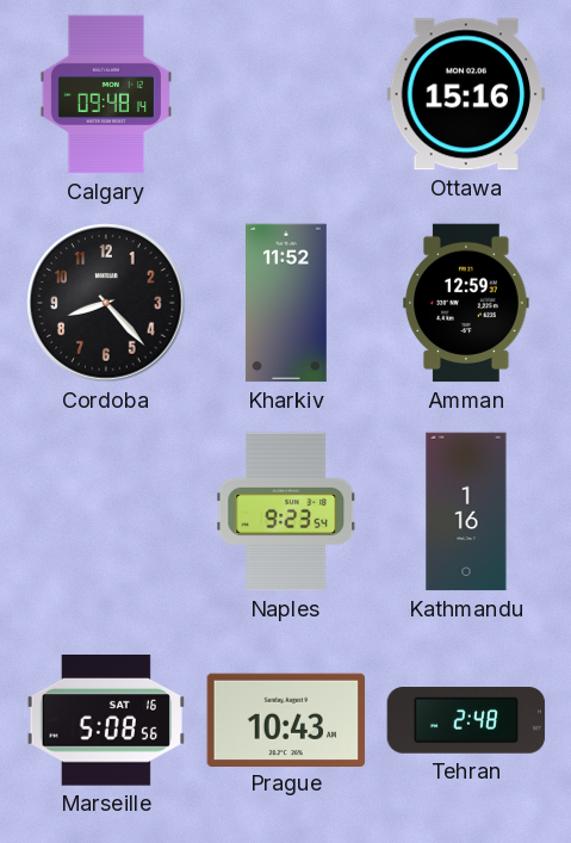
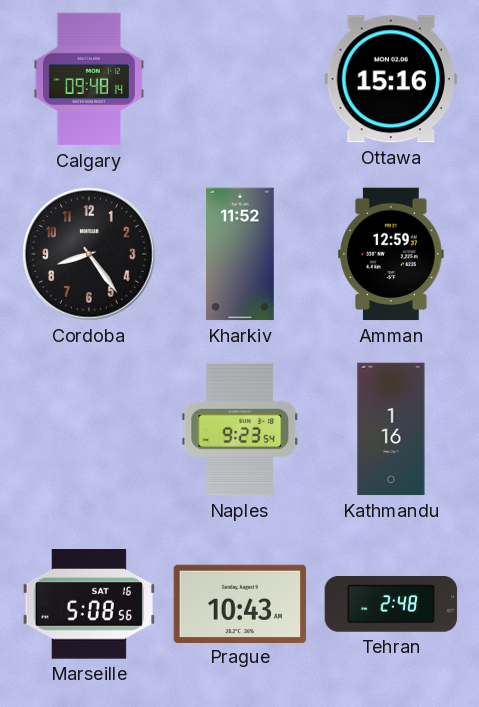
Cordoba: 8:23 -> 8:24
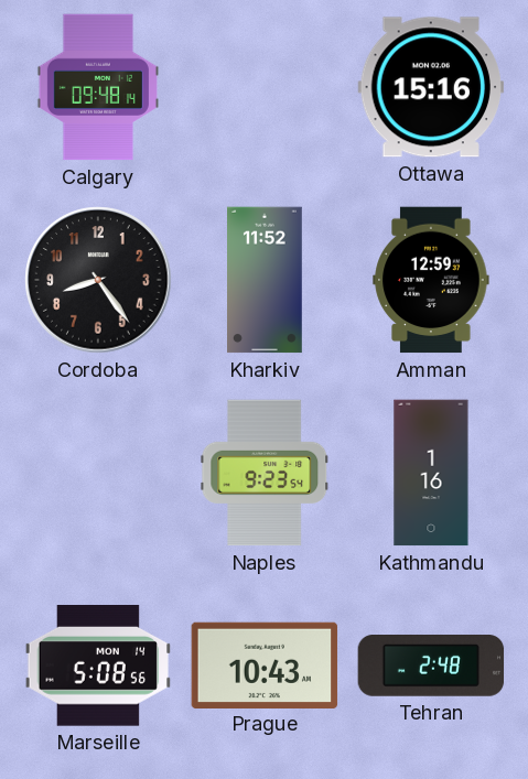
Marseille date: SAT 16 -> MON 14
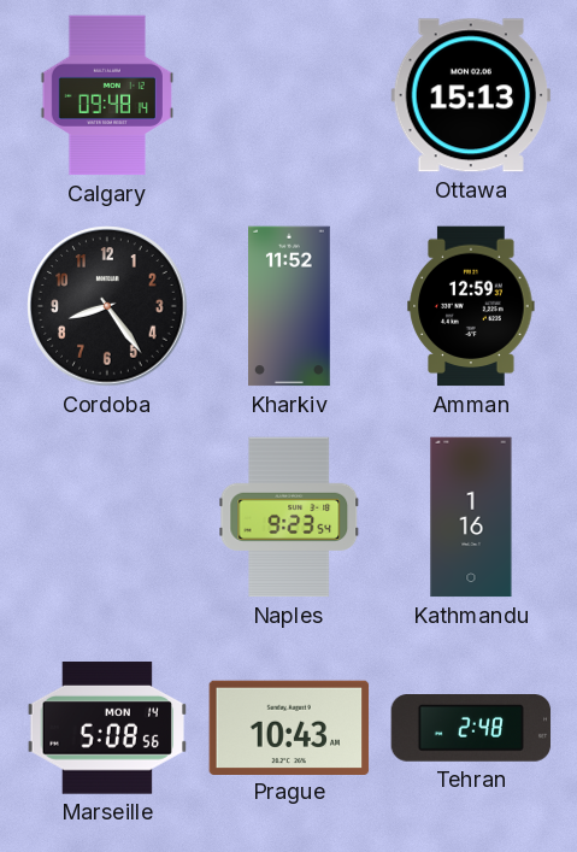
Ottawa: 15:16 -> 15:13
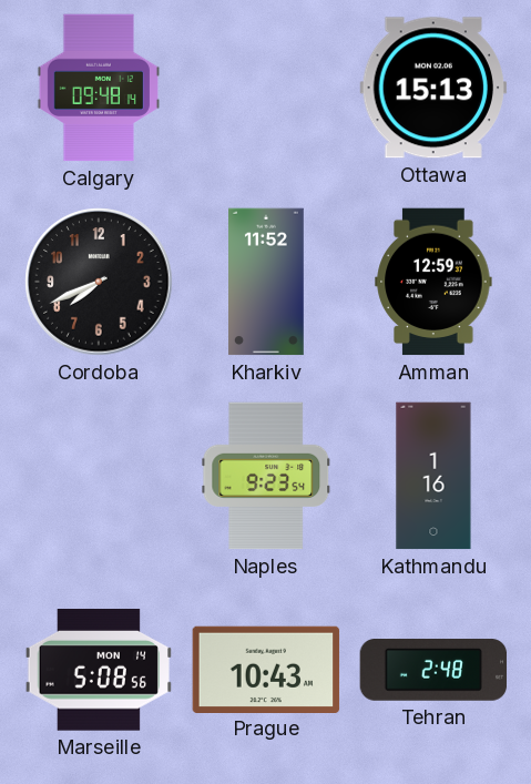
Cordoba: 8:24 -> 7:41
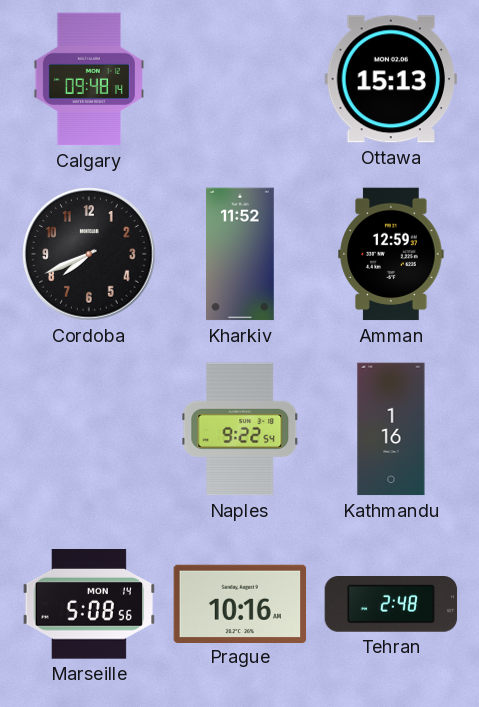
Naples: 9:23 -> 9:22
Prague: 10:43 -> 10:16
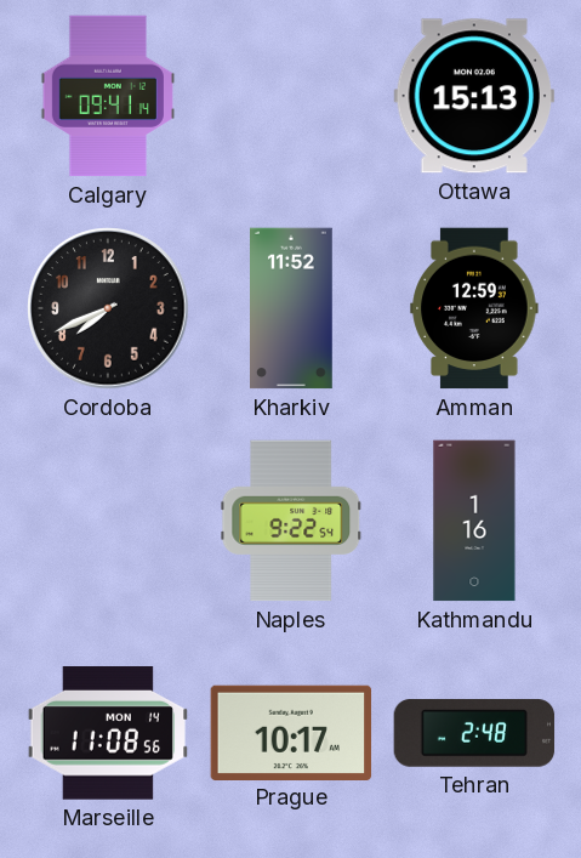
Calgary: 09:48 -> 09:41
Marseille: 5:08 -> 11:08
Prague: 10:16 -> 10:17
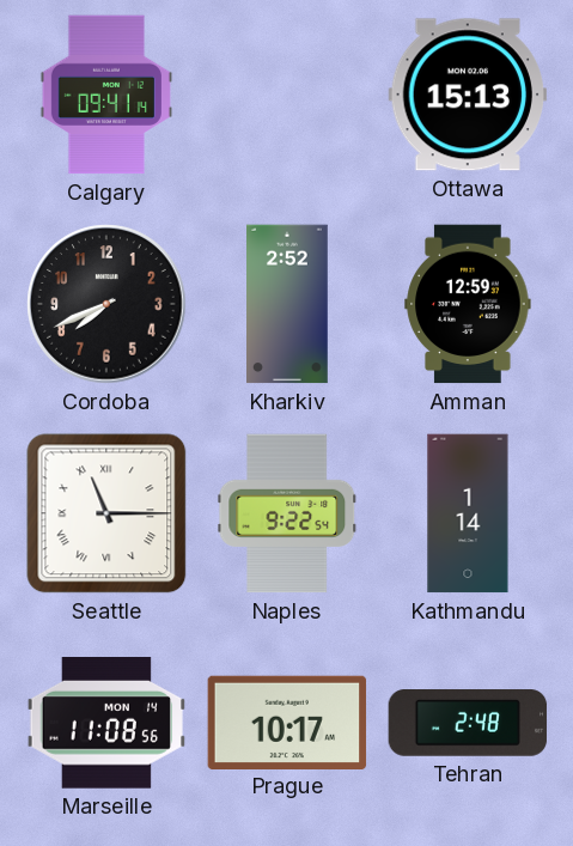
Kharkiv: 11:52 -> 2:52
Seattle: none -> 11:15
Kathmandu: 1:16 -> 1:14
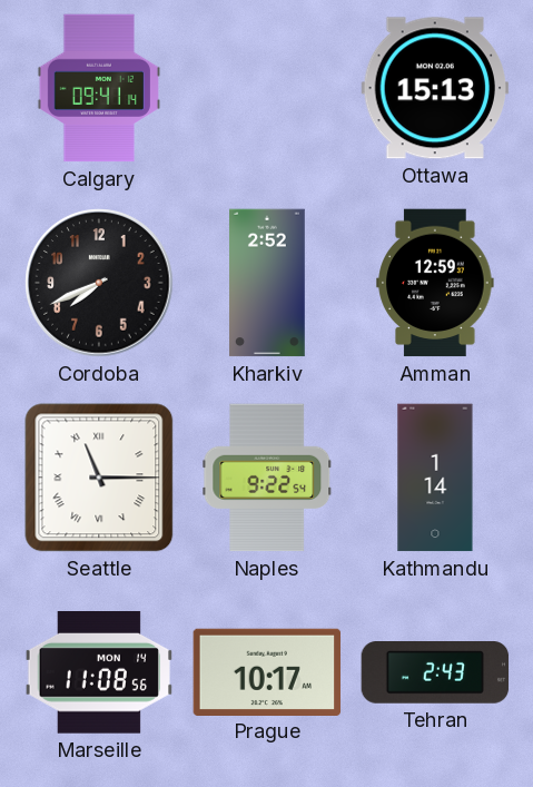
Tehran: 2:48 -> 2:43
